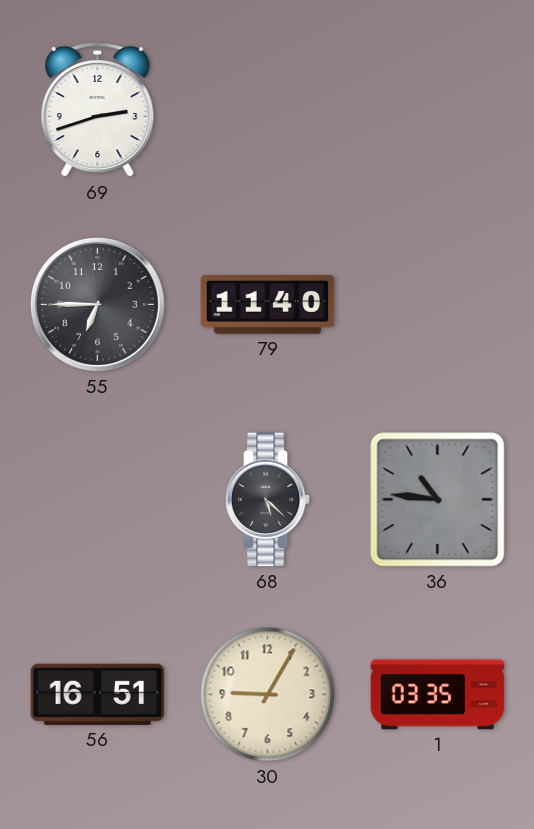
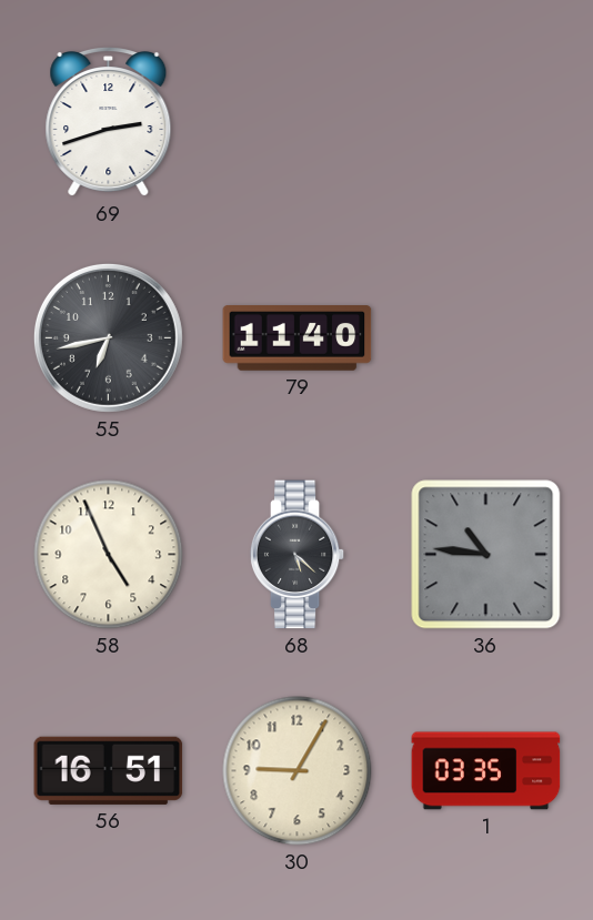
55: 6:45 -> 6:43
58: none -> 4:56
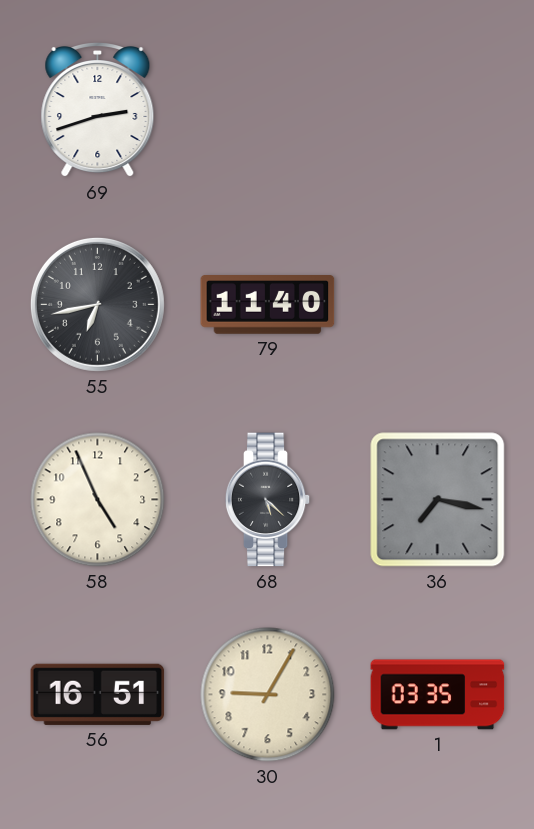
36: 10:46 -> 7:17
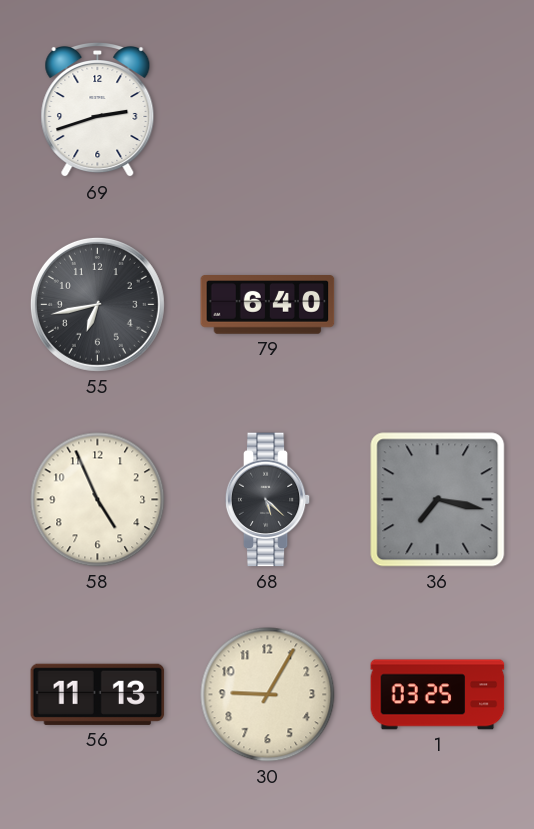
79: 11:40 -> 6:40
56: 16:51 -> 11:13
1: 03:35 -> 03:25
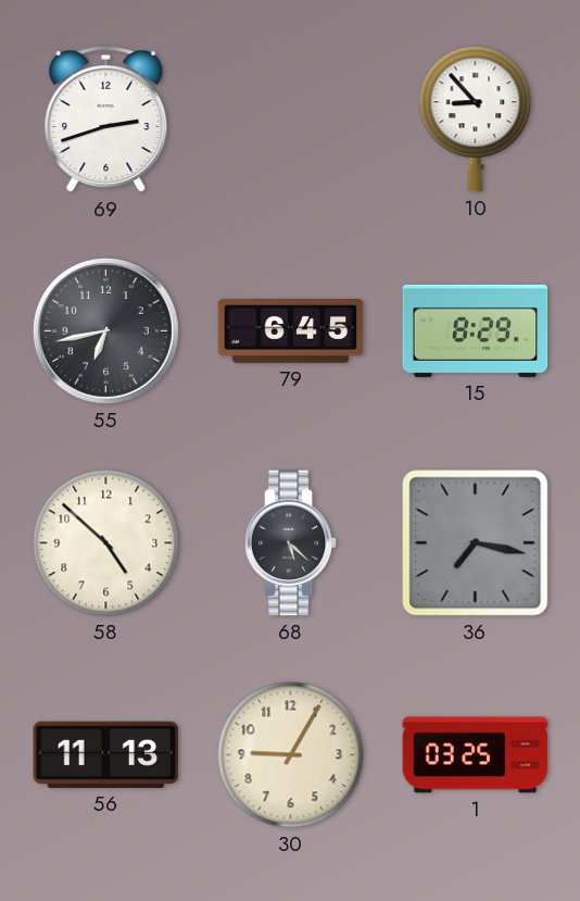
10: none -> 8:53
79: 6:40 -> 6:45
15: none -> 8:29
58: 4:56 -> 4:52
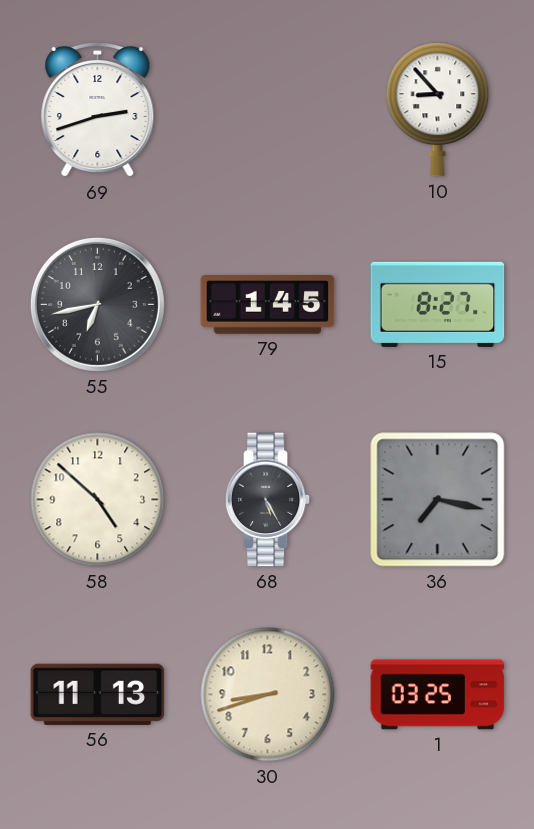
79: 6:45 -> 1:45
15: 8:29 -> 8:27
68: 5:22 -> 5:25
30: 9:05 -> 8:42
